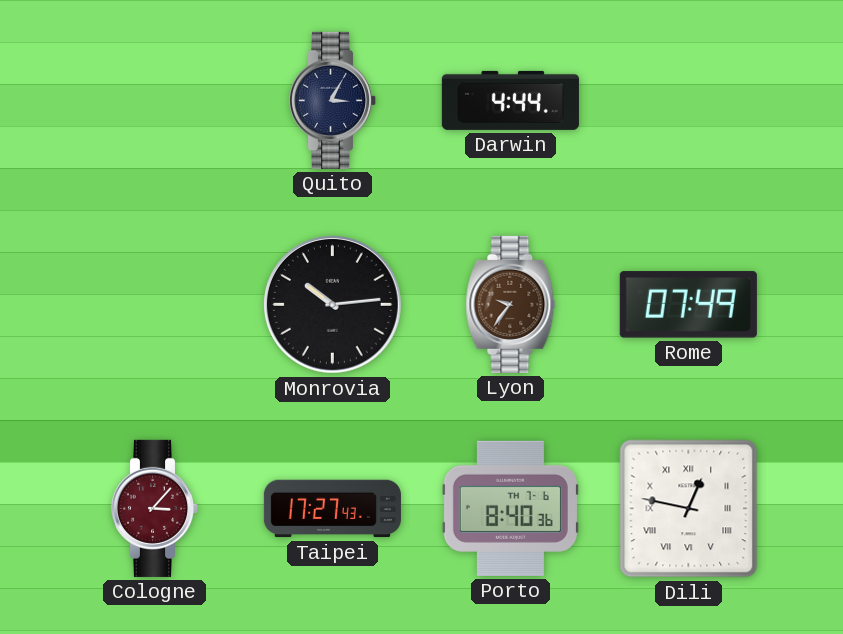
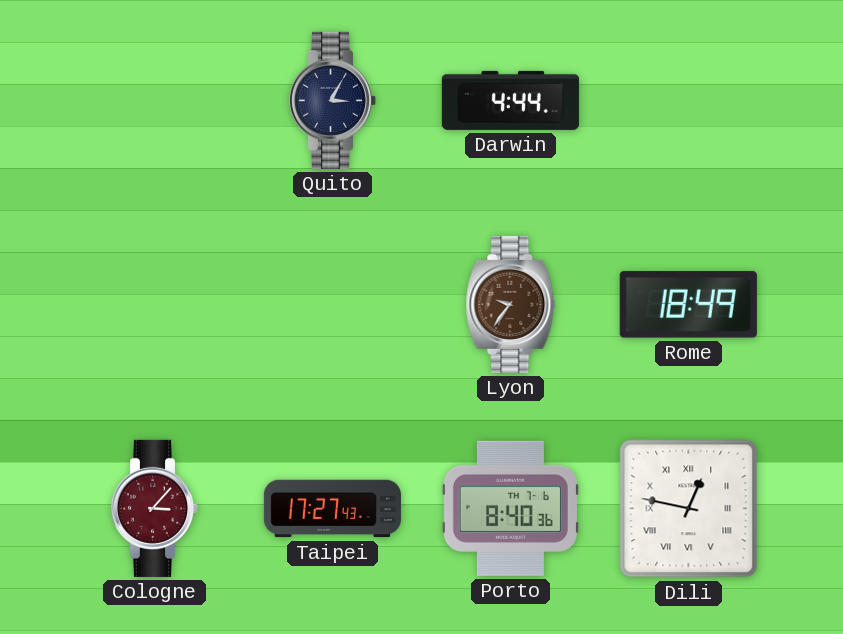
Monrovia: 10:14 -> none
Rome: 07:49 -> 18:49
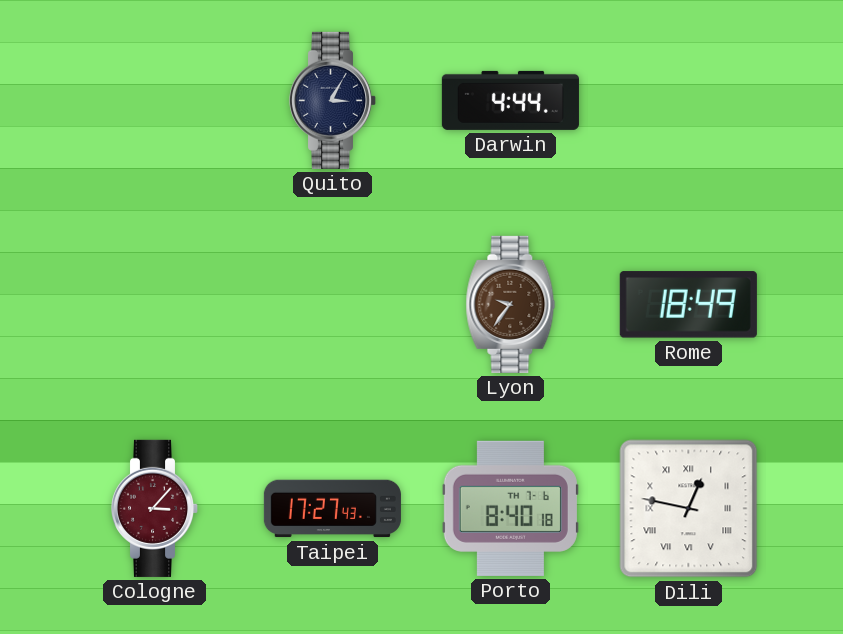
Porto: 8:40:36 -> 8:40:18
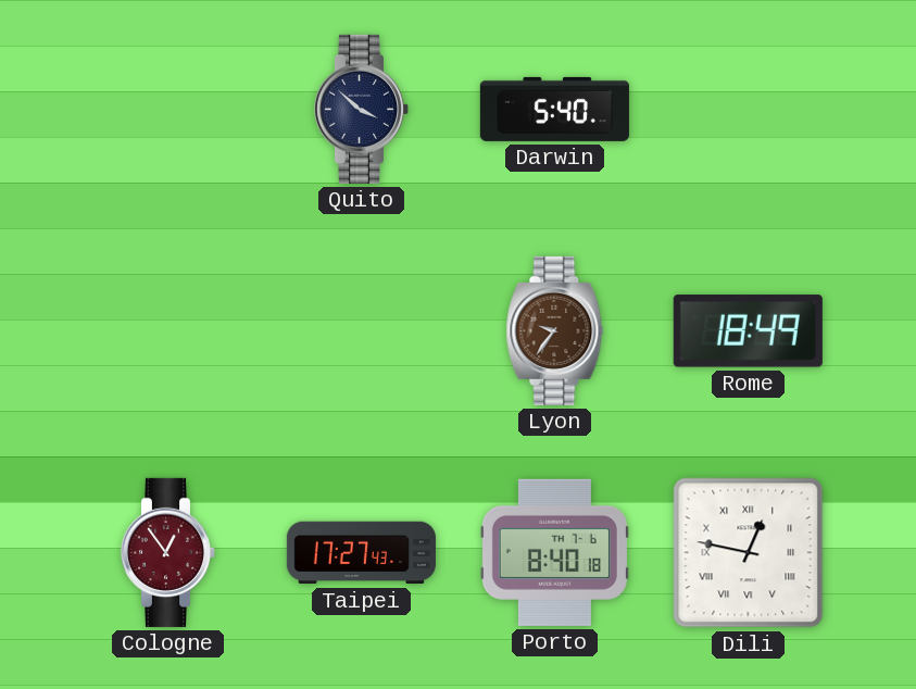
Quito: 3:05 -> 3:52
Darwin: 4:44 -> 5:40
Cologne: 3:07 -> 12:54
